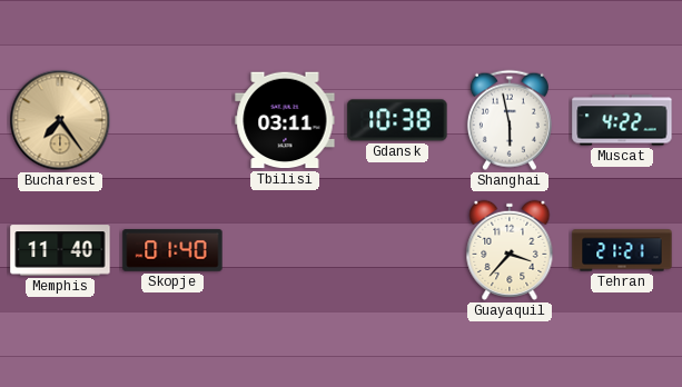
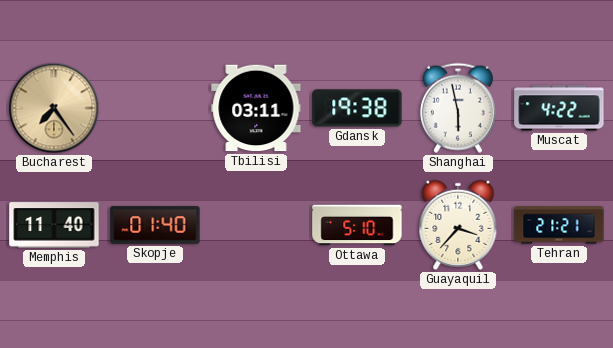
Gdansk: 10:38 -> 19:38
Ottawa: none -> 5:10
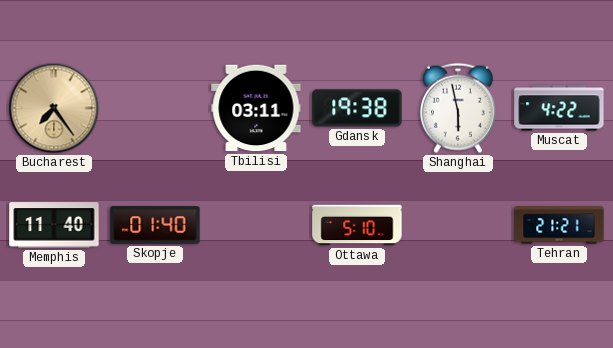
Guayaquil: 3:37 -> none
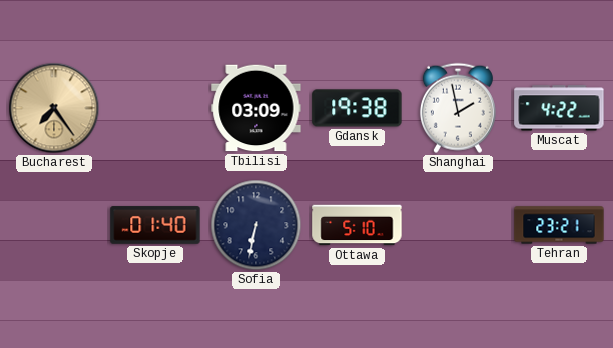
Tbilisi: 03:11 -> 03:09
Shanghai: 5:58 -> 1:58
Memphis: 11:40 -> none
Sofia: none -> 6:32
Tehran: 21:21 -> 23:21
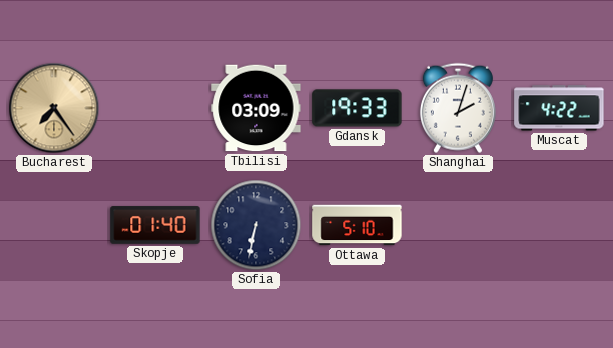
Gdansk: 19:38 -> 19:33
Shanghai: 1:58 -> 2:03
Tehran: 23:21 -> none
